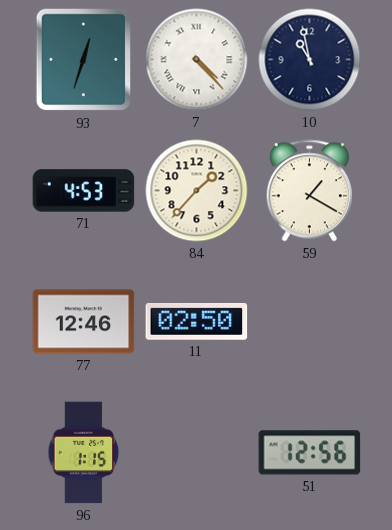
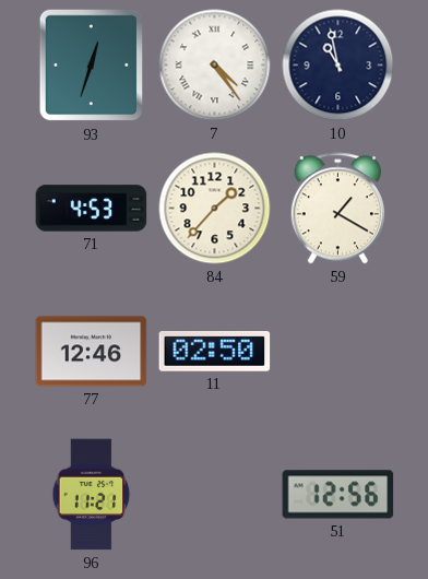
7: 4:23 -> 4:24
96: 1:15 -> 11:21
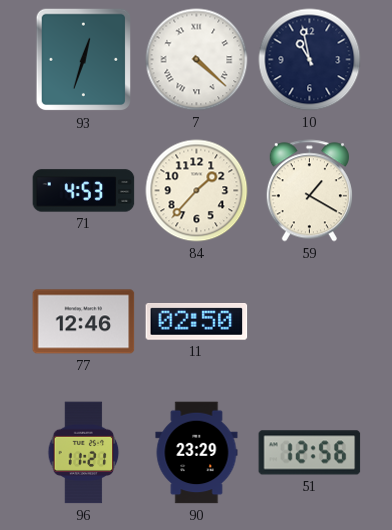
7: 4:24 -> 4:22
90: none -> 23:29
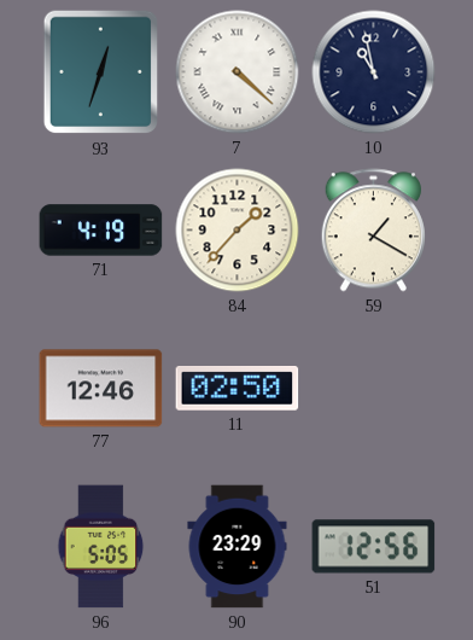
71: 4:53 -> 4:19
96: 11:21 -> 5:05
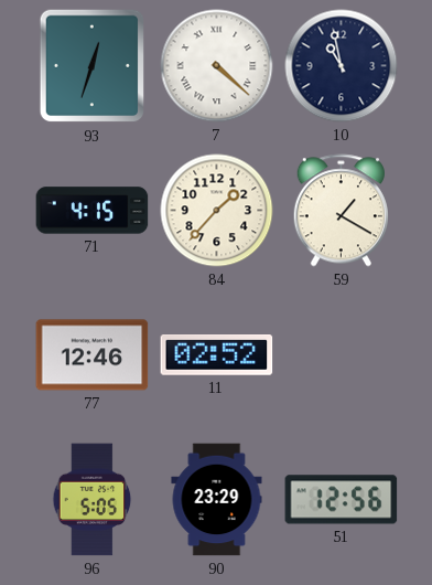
71: 4:19 -> 4:15
11: 02:50 -> 02:52
